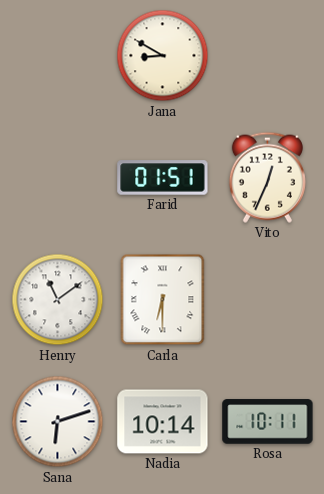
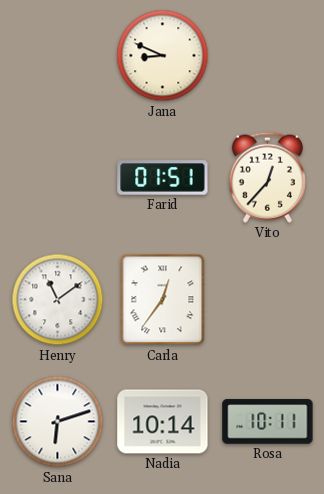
Jana: 8:50 -> 8:49
Vito: 12:34 -> 12:37
Carla: 6:30 -> 12:36
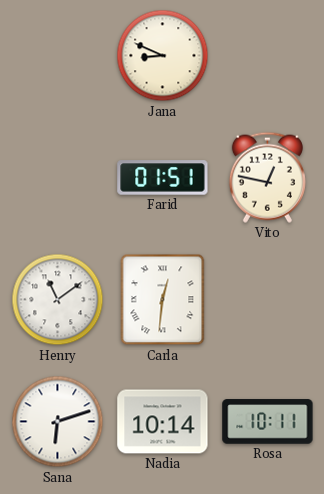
Vito: 12:37 -> 12:47
Carla: 12:36 -> 12:31
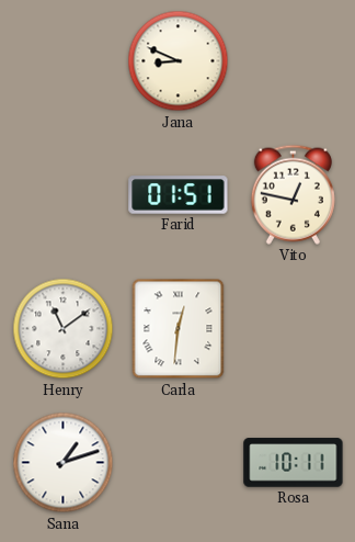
Sana: 6:12 -> 1:12
Nadia: 10:14 -> none
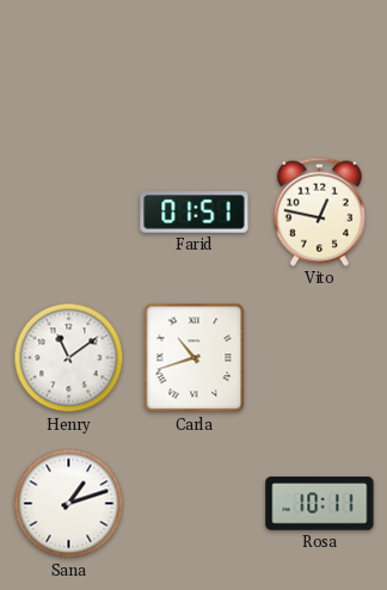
Jana: 8:49 -> none
Carla: 12:31 -> 10:42
